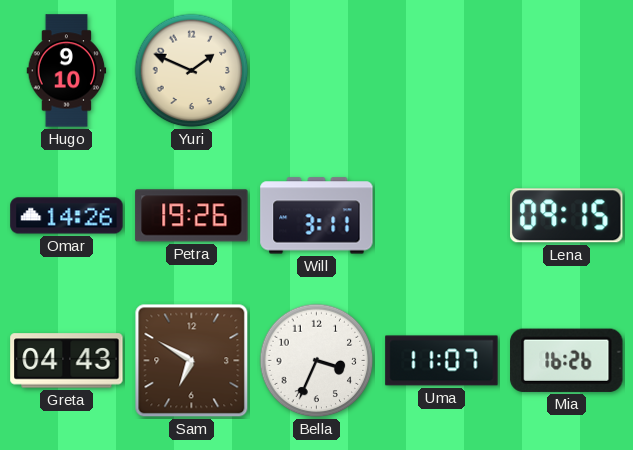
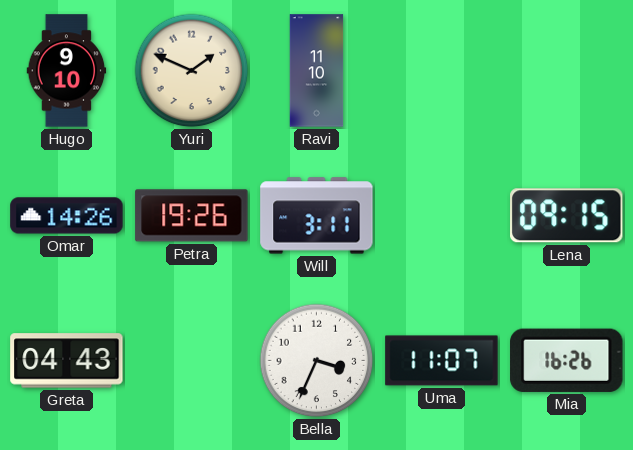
Ravi: none -> 11:10
Sam: 6:50 -> none
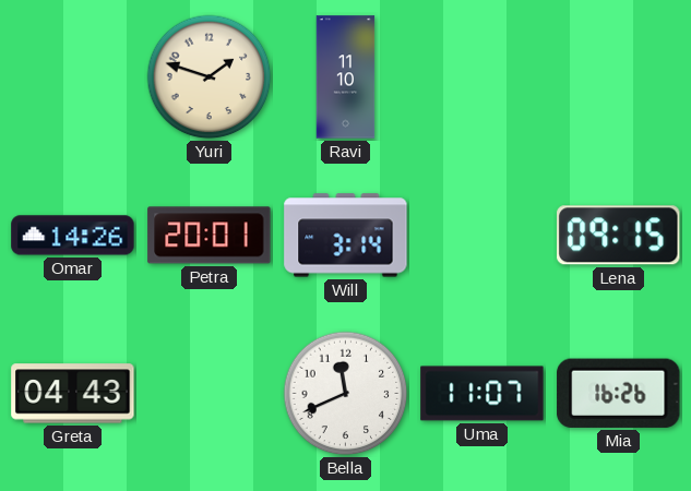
Hugo: 9:10 -> none
Yuri: 1:49 -> 1:48
Petra: 19:26 -> 20:01
Will: 3:11 -> 3:14
Bella: 3:34 -> 11:41
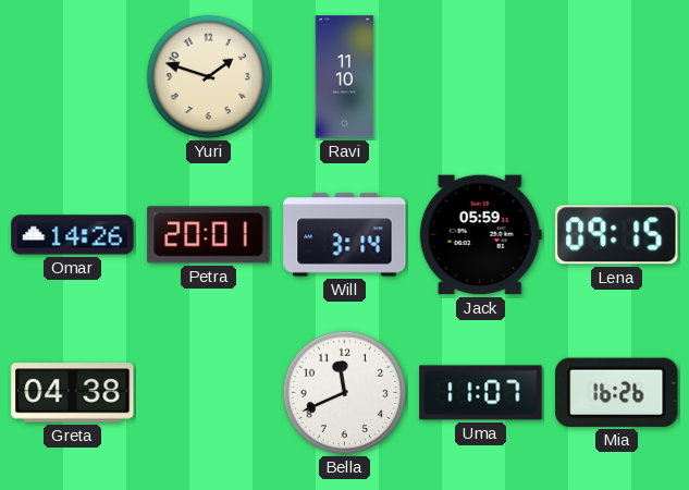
Jack: none -> 05:59
Greta: 04:43 -> 04:38
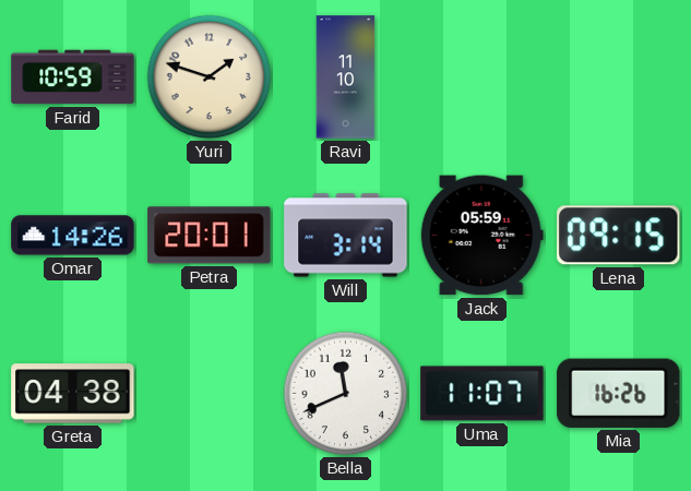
Farid: none -> 10:59
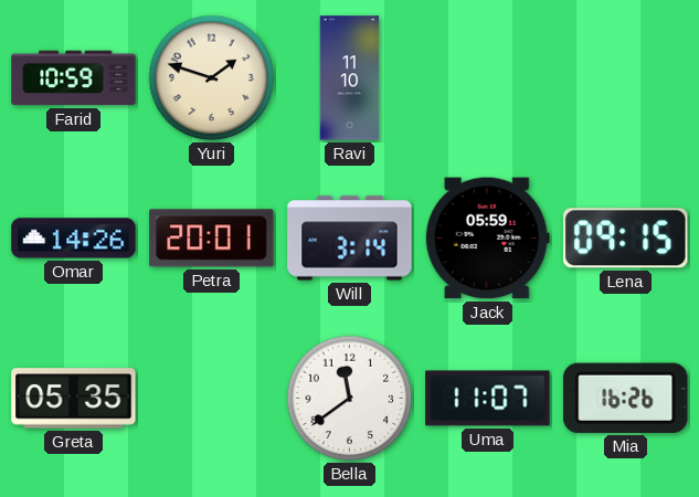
Greta: 04:38 -> 05:35
Bella: 11:41 -> 11:39
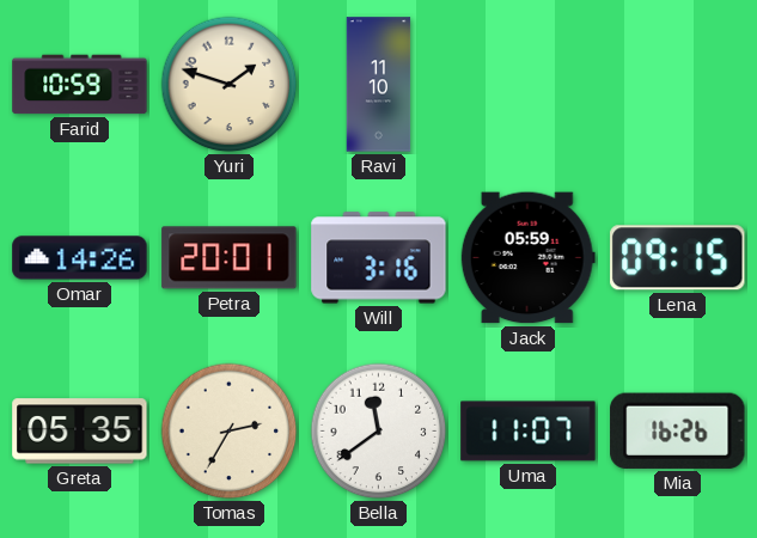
Will: 3:14 -> 3:16
Tomas: none -> 2:35
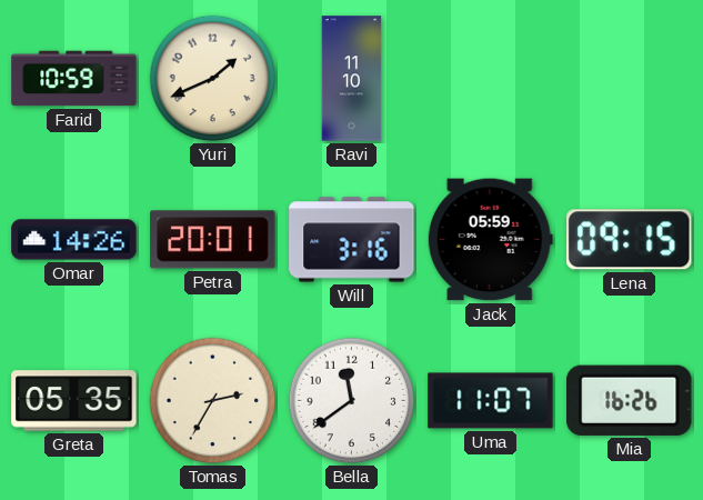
Yuri: 1:48 -> 1:41
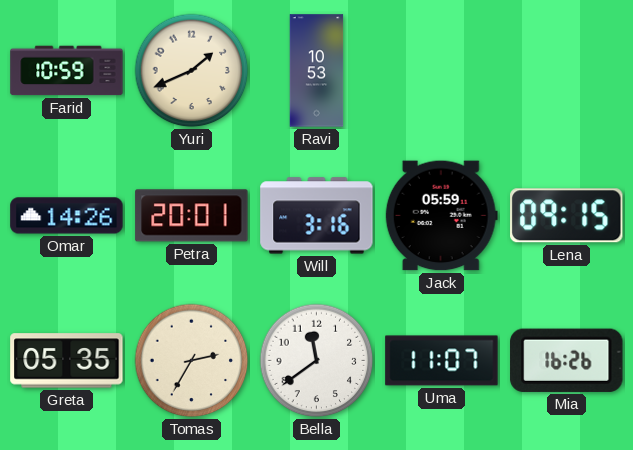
Ravi: 11:10 -> 10:53
